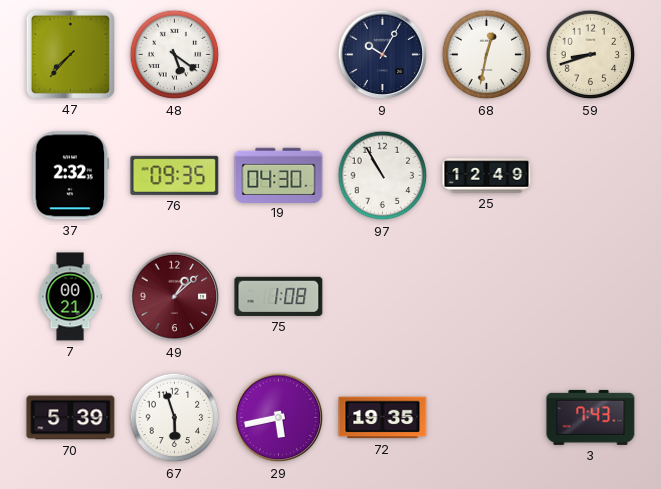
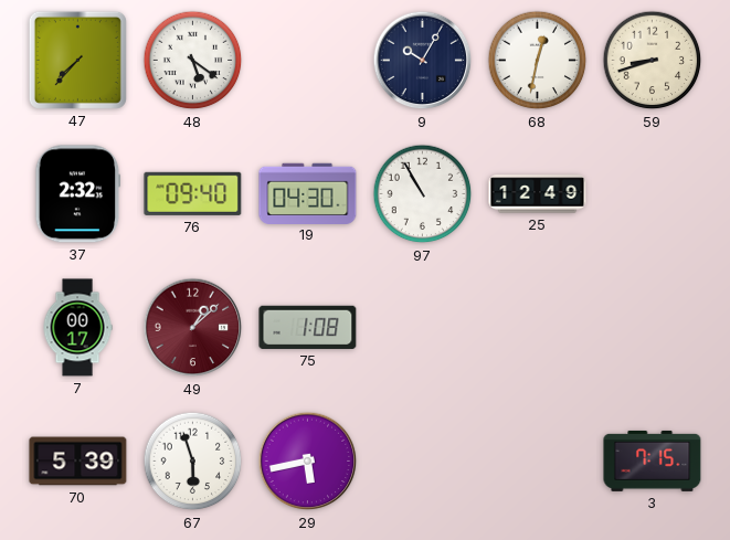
76: 09:35 -> 09:40
7: 00:21 -> 00:17
72: 19:35 -> none
3: 7:43 -> 7:15
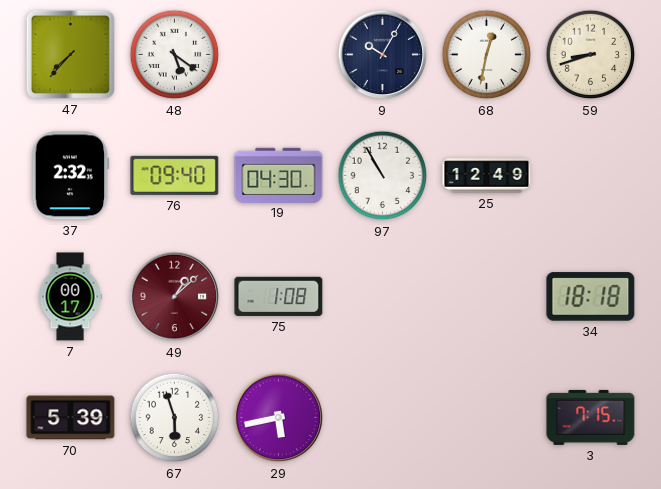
34: none -> 18:18
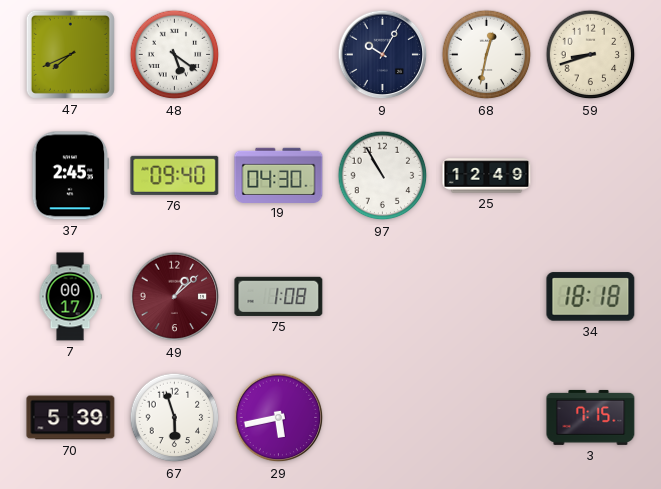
47: 7:37 -> 7:41
37: 2:32 -> 2:45
